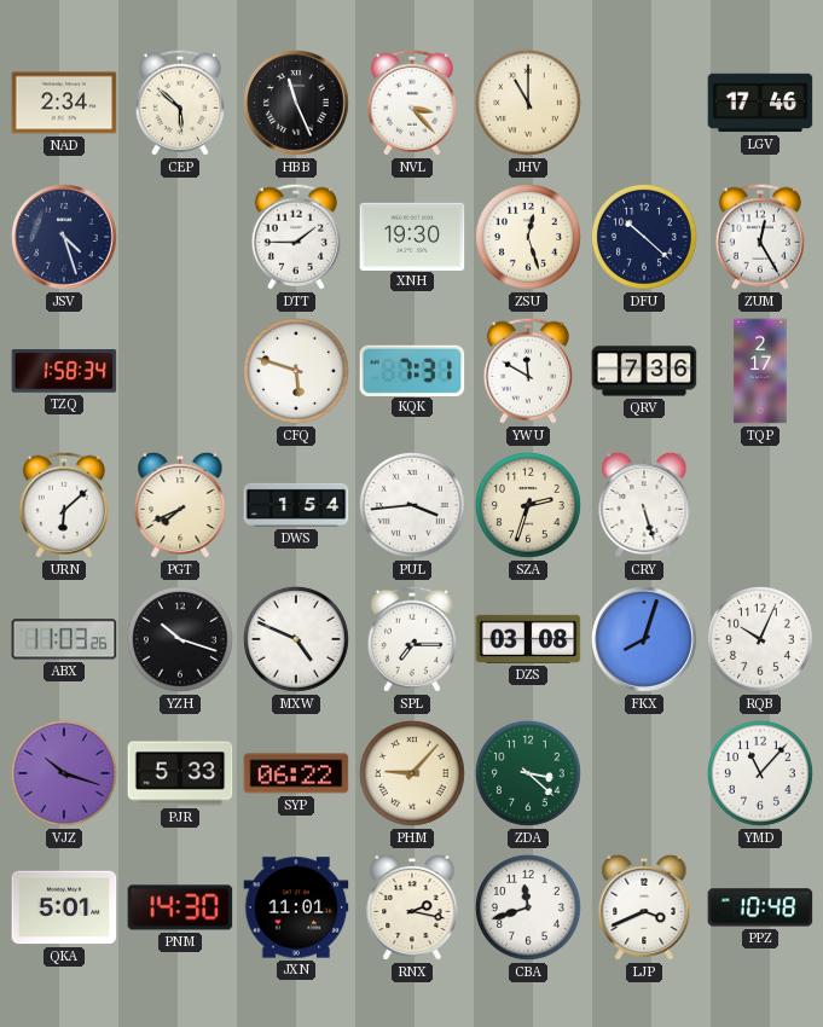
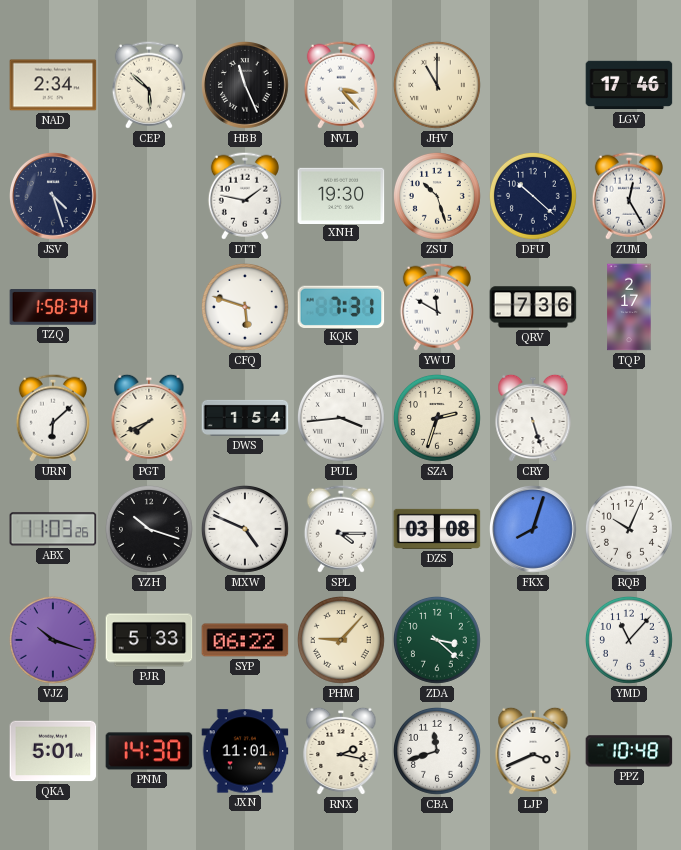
DTT: 1:45 -> 1:47
ZSU: 12:27 -> 10:27
SPL: 7:15 -> 4:15
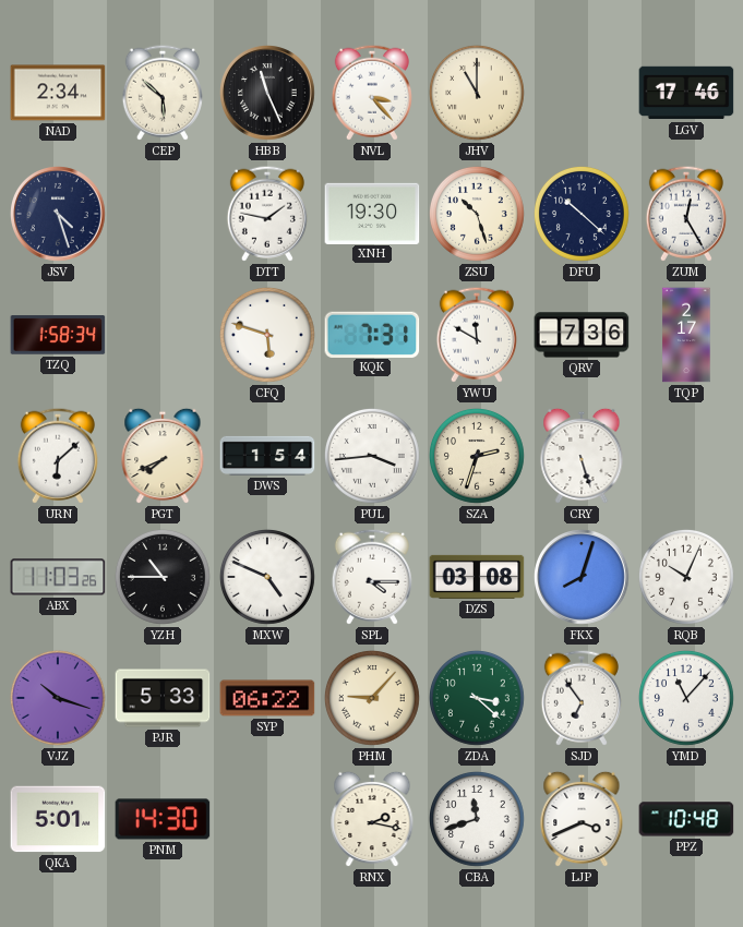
YZH: 10:18 -> 10:45
SJD: none -> 6:54
JXN: 11:01 -> none
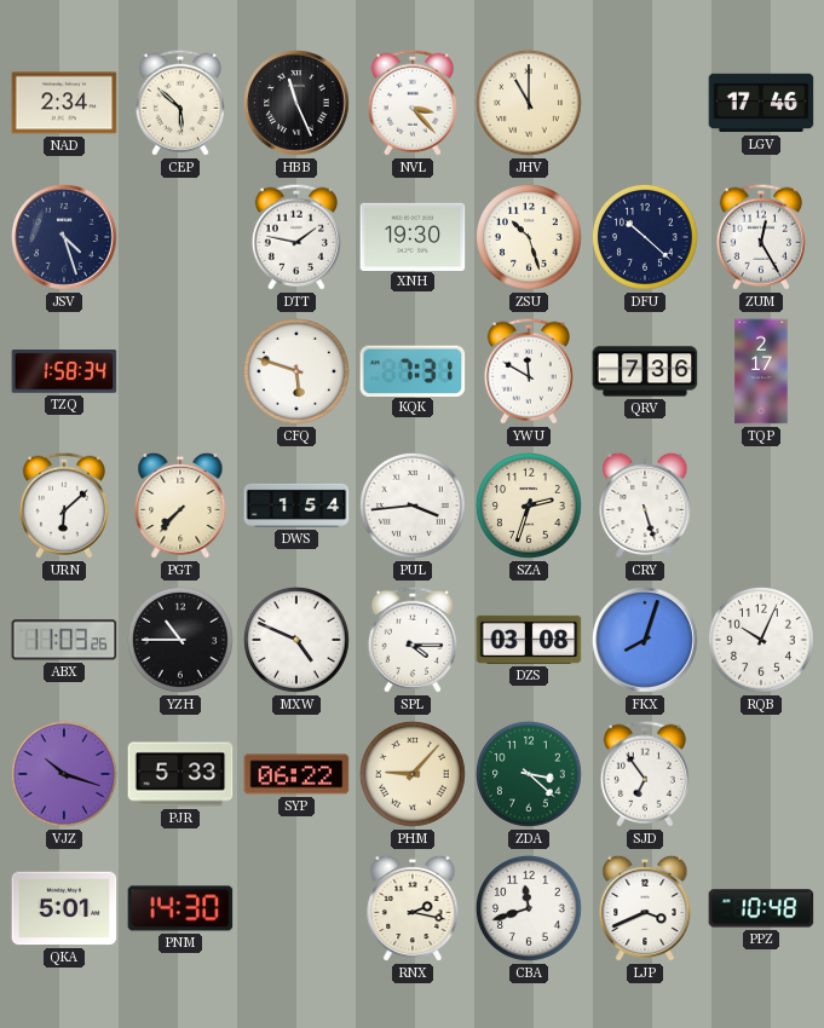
PGT: 7:41 -> 7:37
YMD: 11:07 -> none
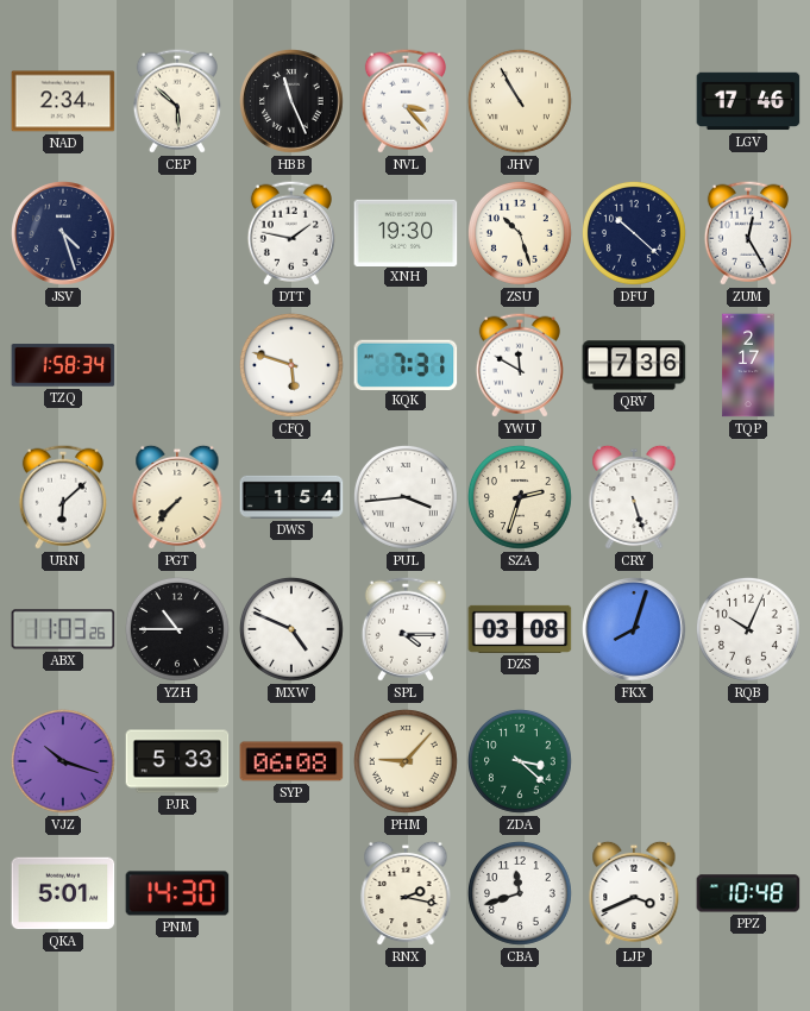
JHV: 11:00 -> 10:55
SYP: 06:22 -> 06:08
SJD: 6:54 -> none
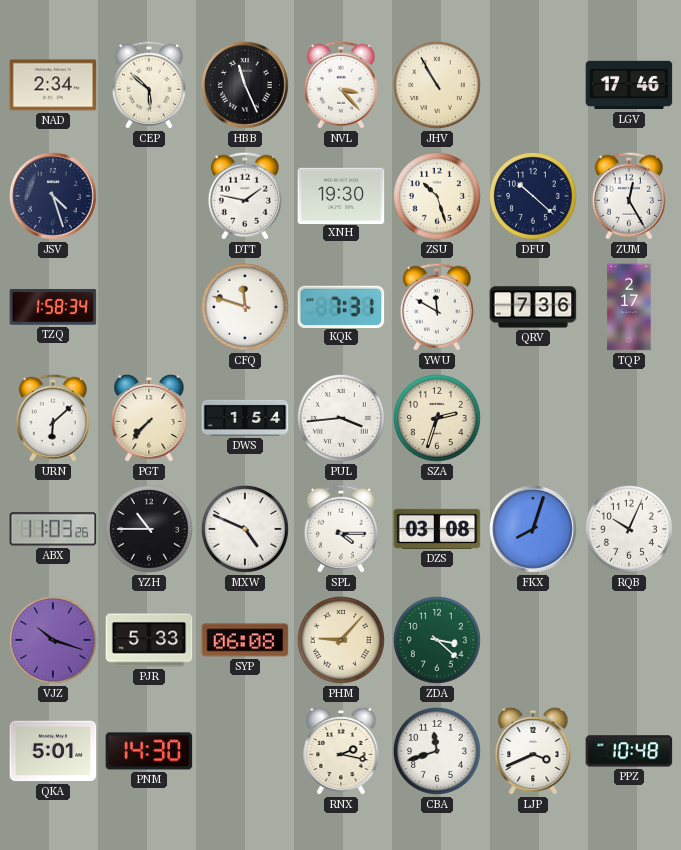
CFQ: 5:48 -> 11:48
CRY: 5:27 -> none
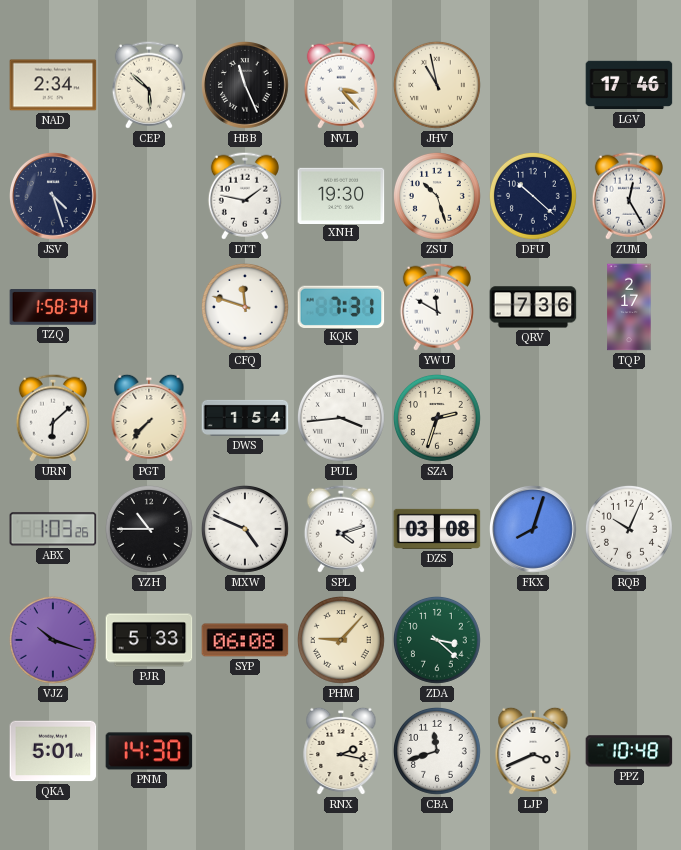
JHV: 10:55 -> 10:58
ABX: 11:03 -> 1:03
SPL: 4:15 -> 4:12
